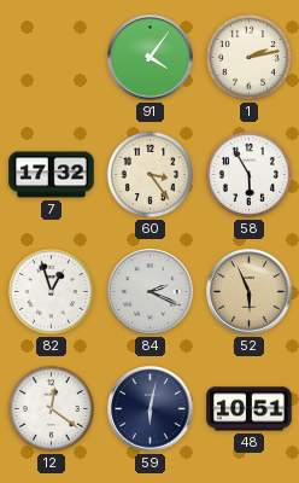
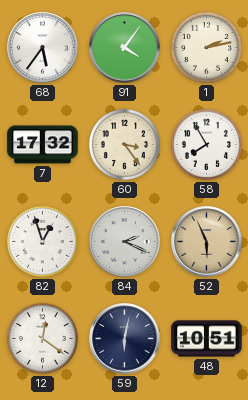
68: none -> 5:36
58: 5:55 -> 7:55
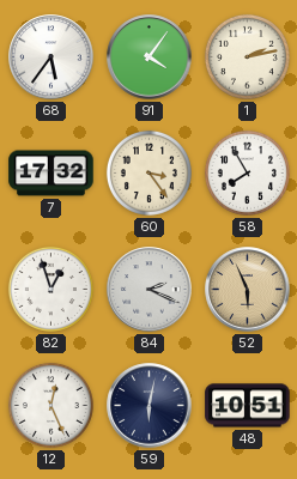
12: 12:21 -> 12:26
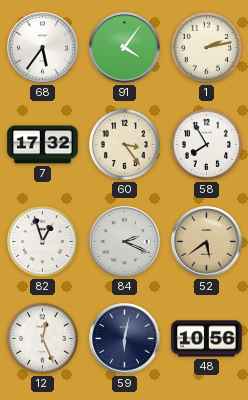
52: 5:56 -> 5:39
48: 10:51 -> 10:56
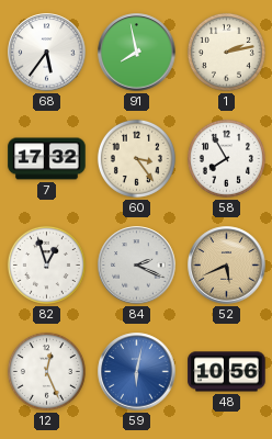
91: 4:06 -> 7:58
52: 5:39 -> 5:41
59 dial: navy -> blue
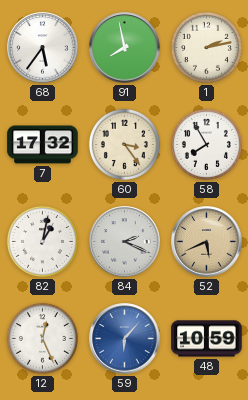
82: 12:57 -> 1:02
59: 6:02 -> 6:07
48: 10:56 -> 10:59
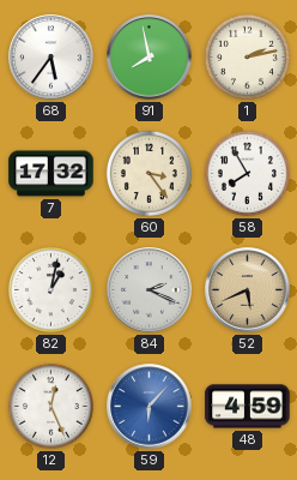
48: 10:59 -> 4:59
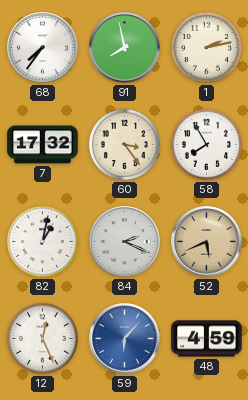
68: 5:36 -> 7:36
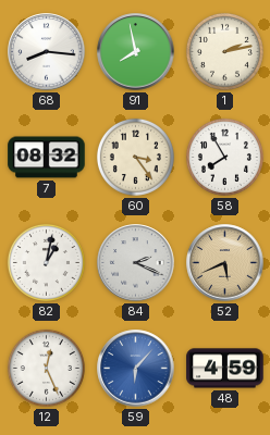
68: 7:36 -> 8:16
7: 17:32 -> 08:32
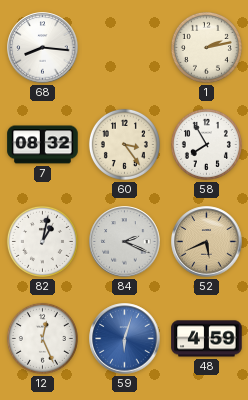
91: 7:58 -> none
59: 6:07 -> 6:03
